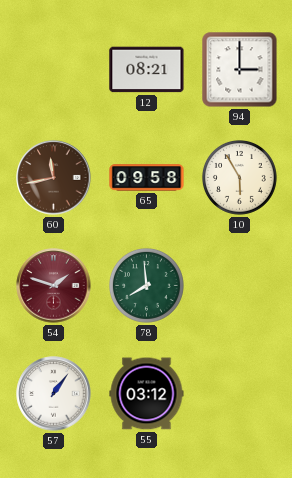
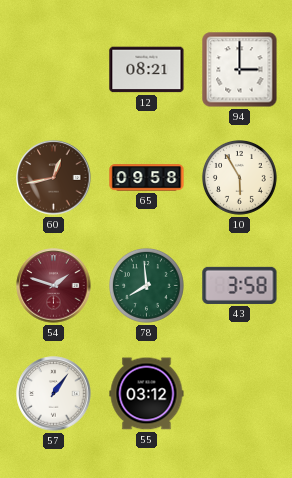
60: 11:43 -> 12:43
43: none -> 3:58
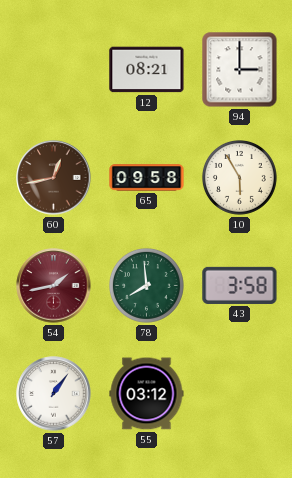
54: 1:48 -> 1:43
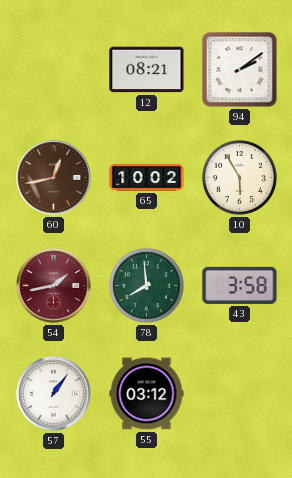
94: 3:00 -> 2:09
65: 09:58 -> 10:02
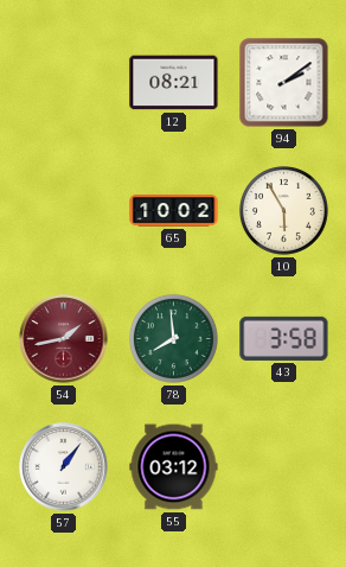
60: 12:43 -> none
